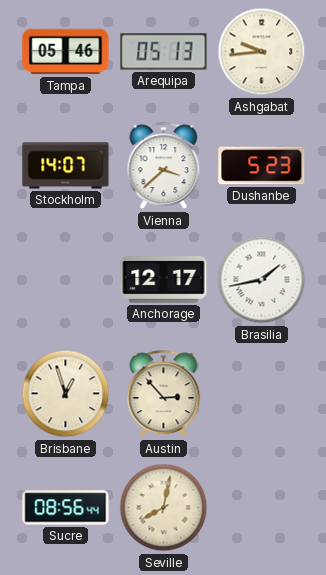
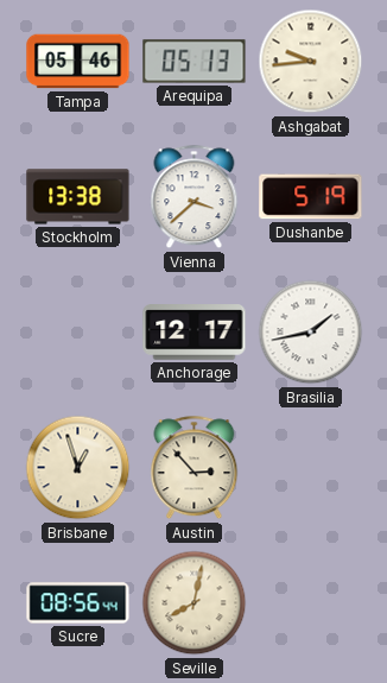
Stockholm: 14:07 -> 13:38
Dushanbe: 5:23 -> 5:19
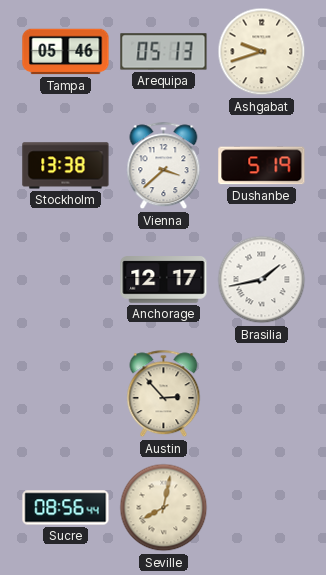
Ashgabat: 9:44 -> 9:42
Brisbane: 12:57 -> none
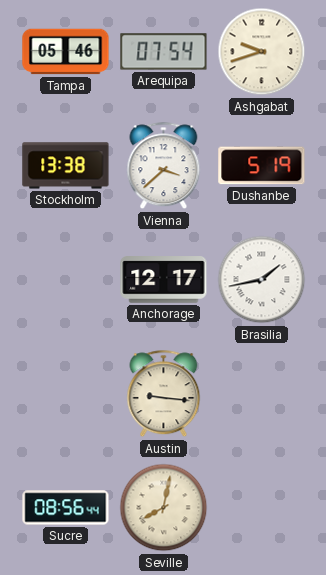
Arequipa: 05:13 -> 07:54
Austin: 2:53 -> 9:16
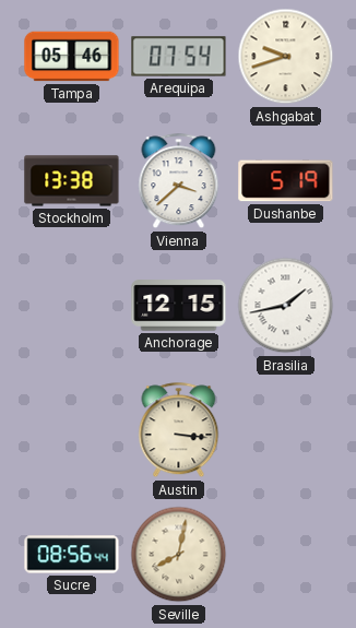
Anchorage: 12:17 -> 12:15
Austin: 9:16 -> 3:16
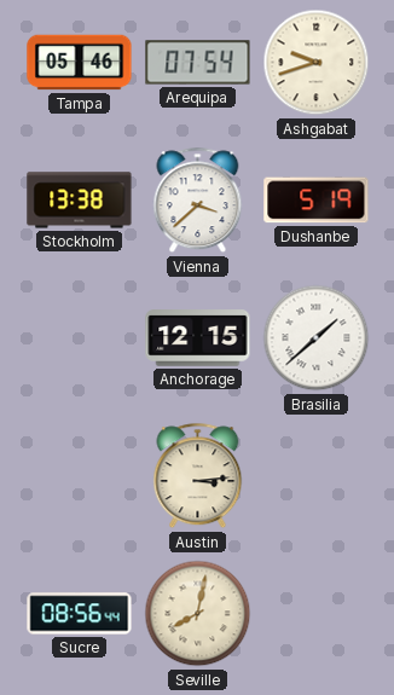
Brasilia: 1:43 -> 1:38
Austin: 3:16 -> 3:14
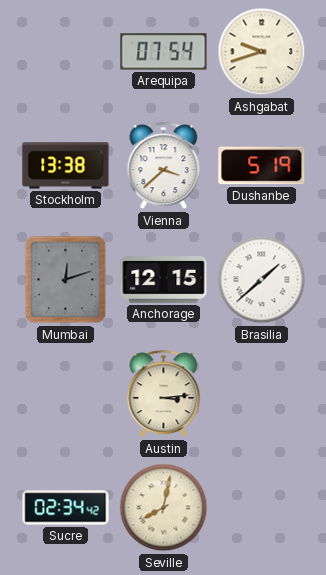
Tampa: 05:46 -> none
Mumbai: none -> 12:12
Sucre: 08:56 -> 02:34
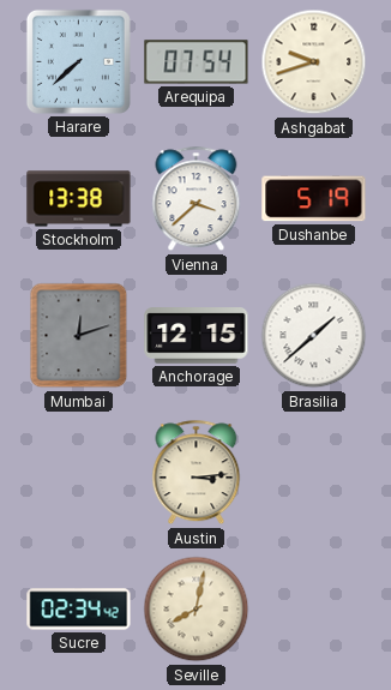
Harare: none -> 7:38
